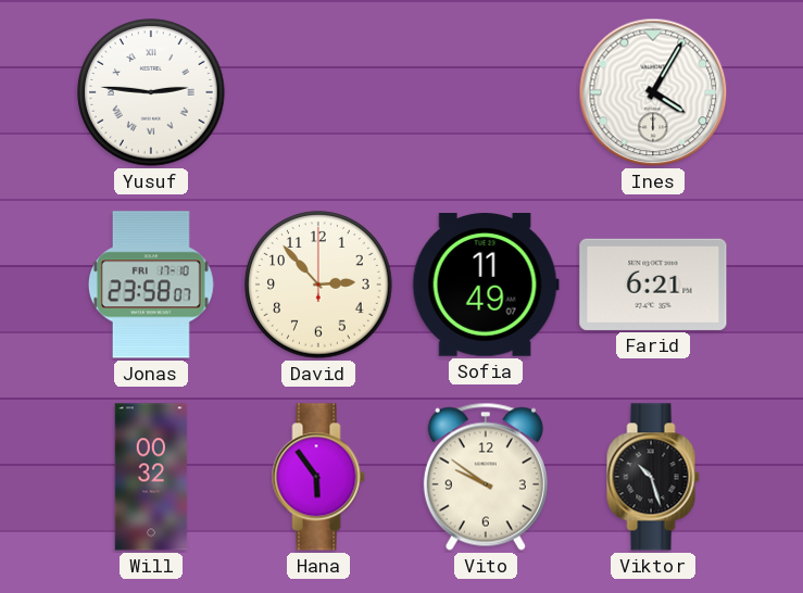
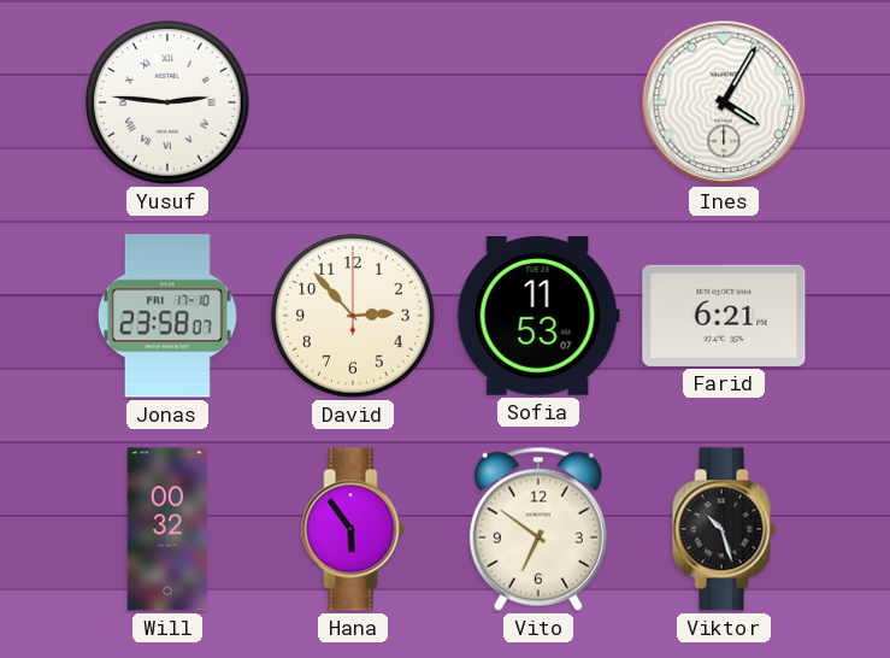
Sofia: 11:49 -> 11:53
Vito: 9:51 -> 6:51
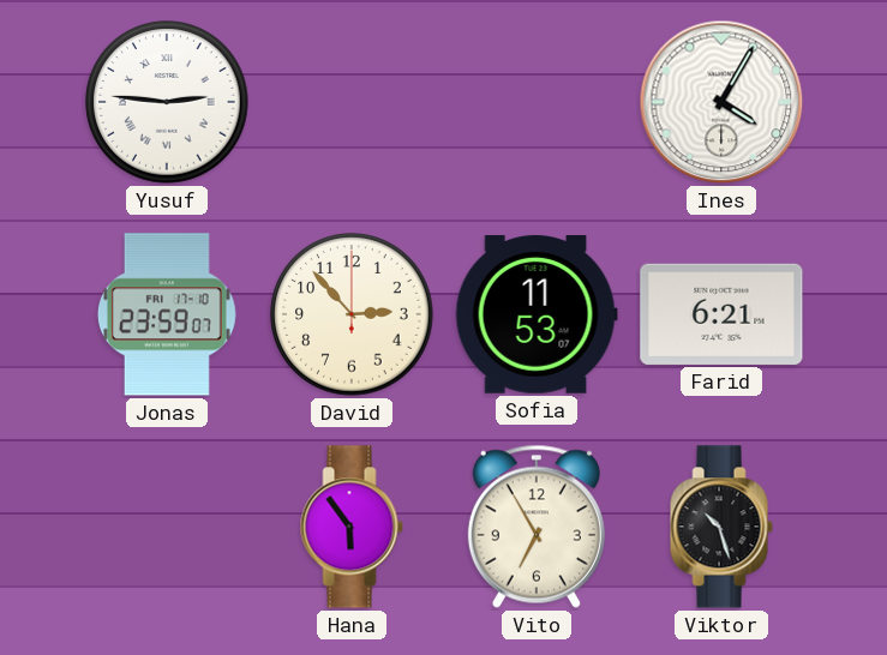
Jonas: 23:58 -> 23:59
Will: 00:32 -> none
Vito: 6:51 -> 6:55
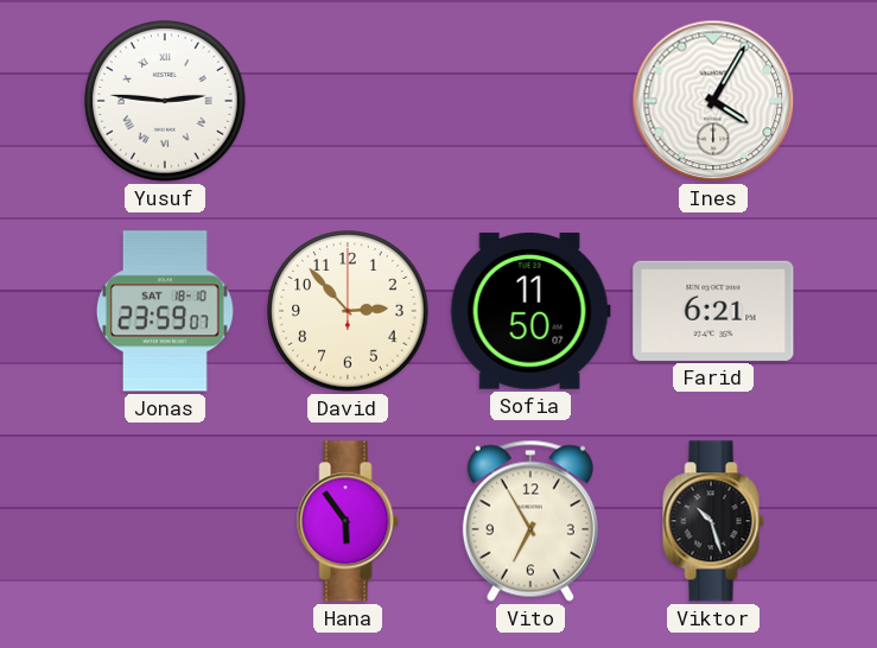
Jonas date: FRI 17-10 -> SAT 18-10
Sofia: 11:53 -> 11:50
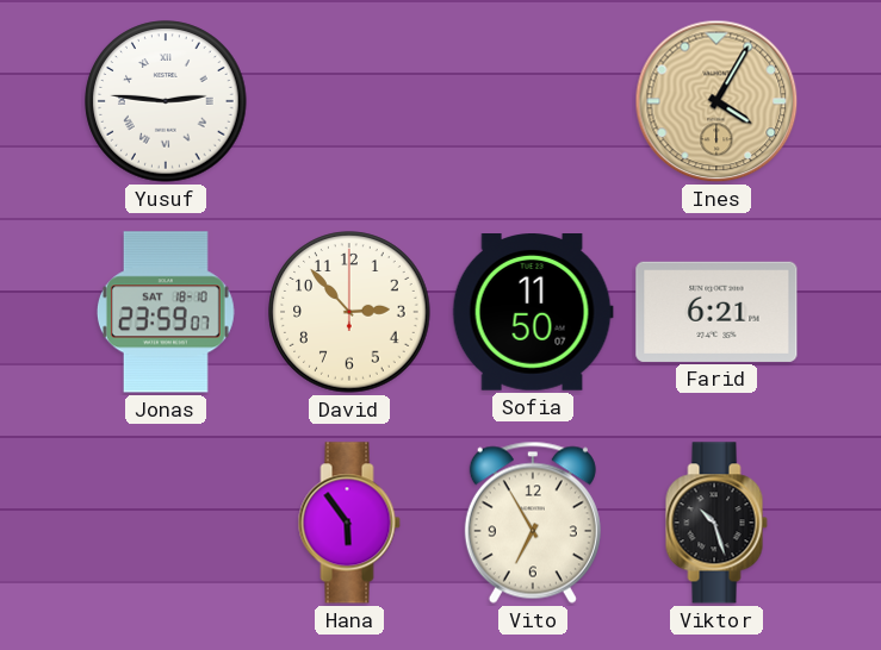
Ines dial: white -> champagne
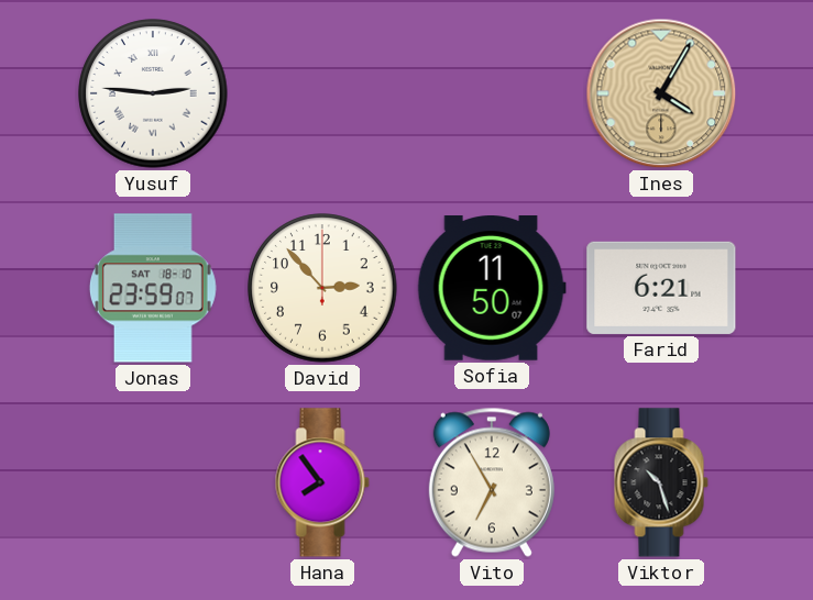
Hana: 5:54 -> 7:54
